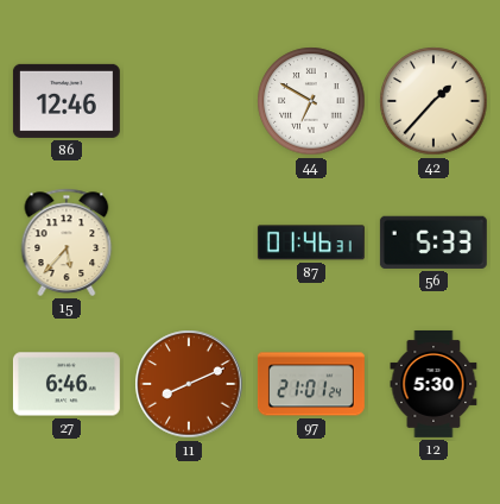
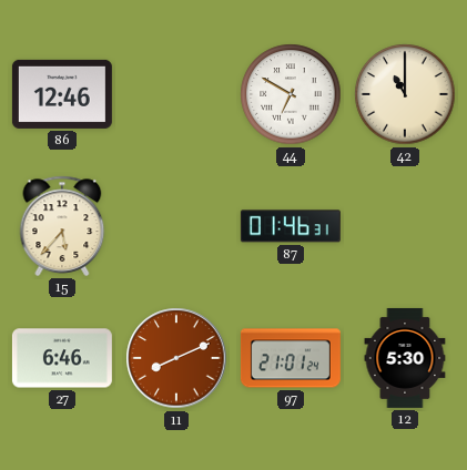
42: 1:37 -> 11:00
56: 5:33 -> none
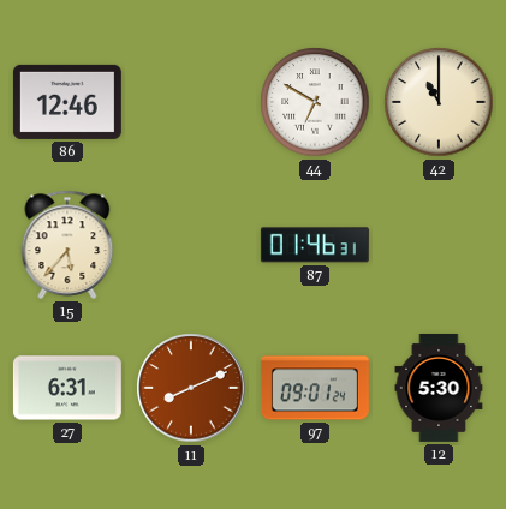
27: 6:46 -> 6:31
97: 21:01 -> 09:01
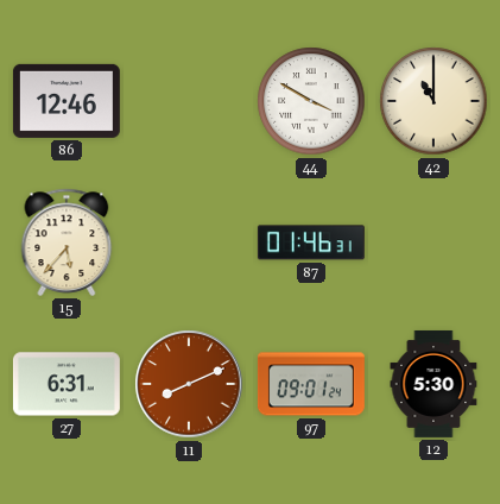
44: 6:50 -> 3:50
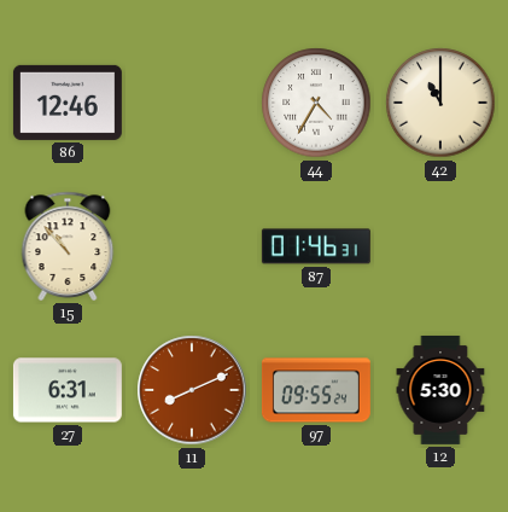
44: 3:50 -> 4:35
15: 5:37 -> 10:53
97: 09:01 -> 09:55
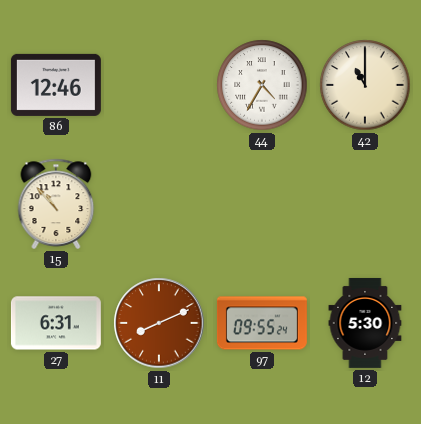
87: 01:46 -> none
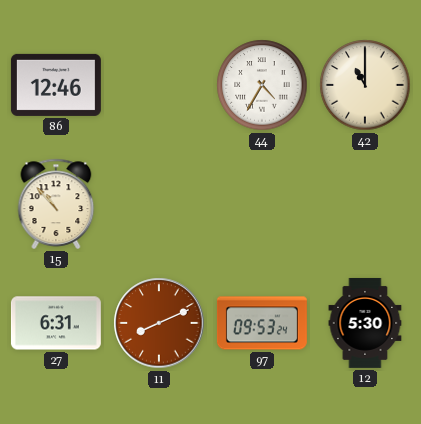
97: 09:55 -> 09:53
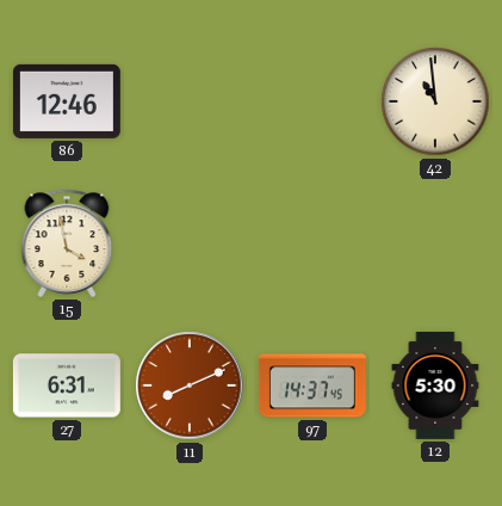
44: 4:35 -> none
42: 11:00 -> 10:59
15: 10:53 -> 3:58
97: 09:53 -> 14:37
